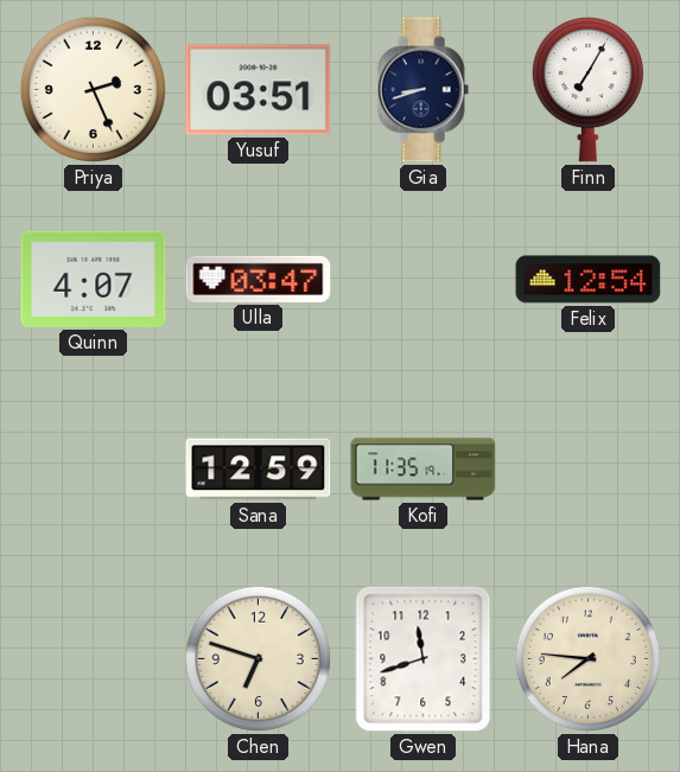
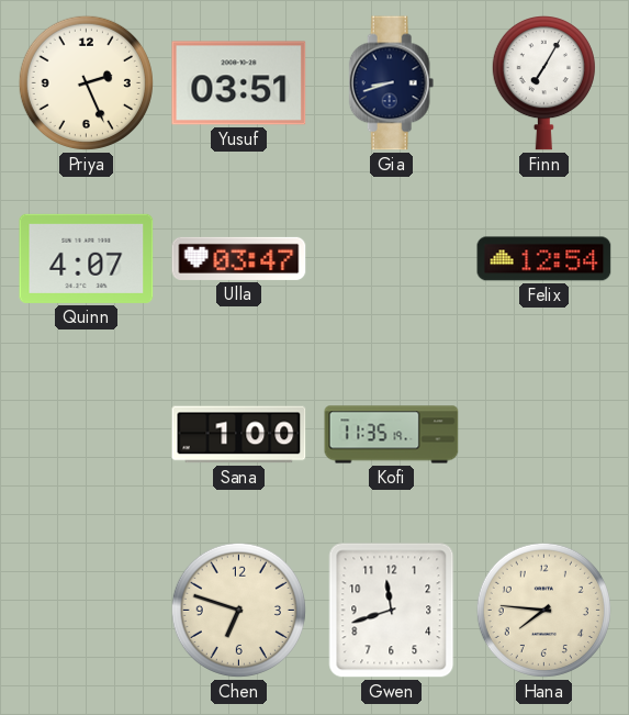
Sana: 12:59 -> 1:00
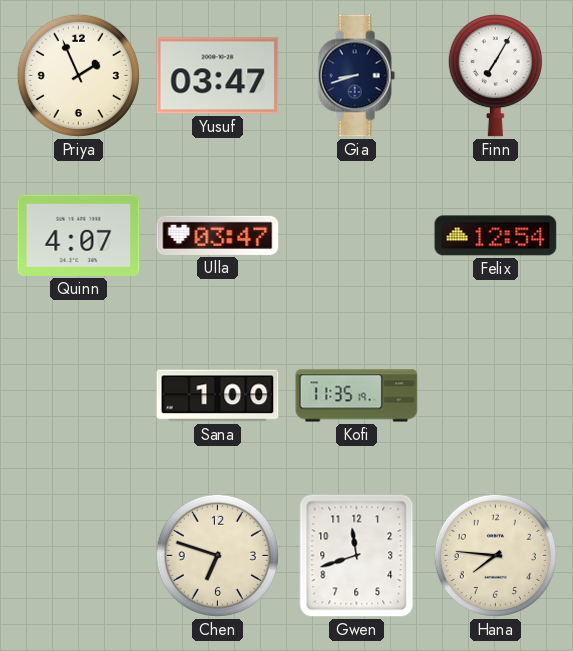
Priya: 2:26 -> 1:56
Yusuf: 03:51 -> 03:47
